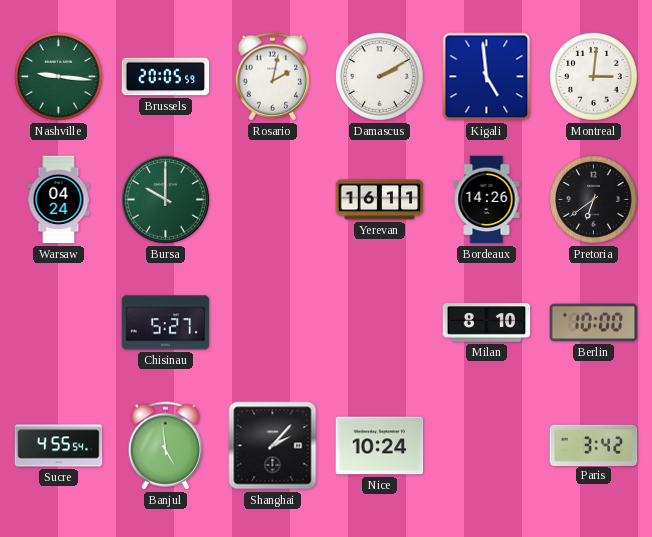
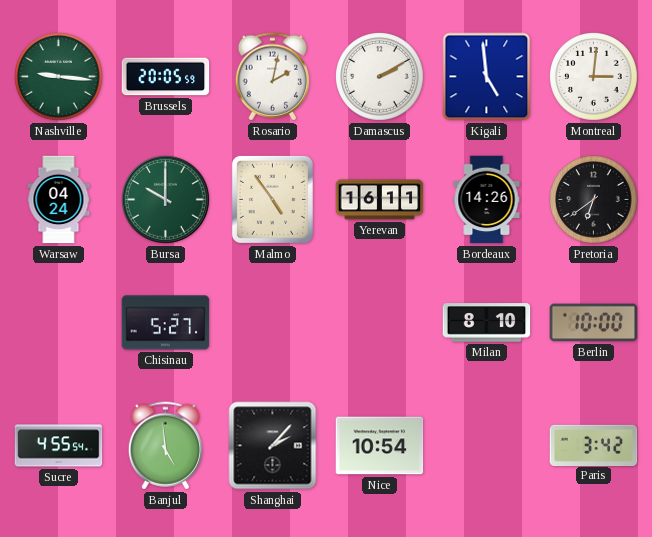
Malmo: none -> 4:54
Nice: 10:24 -> 10:54
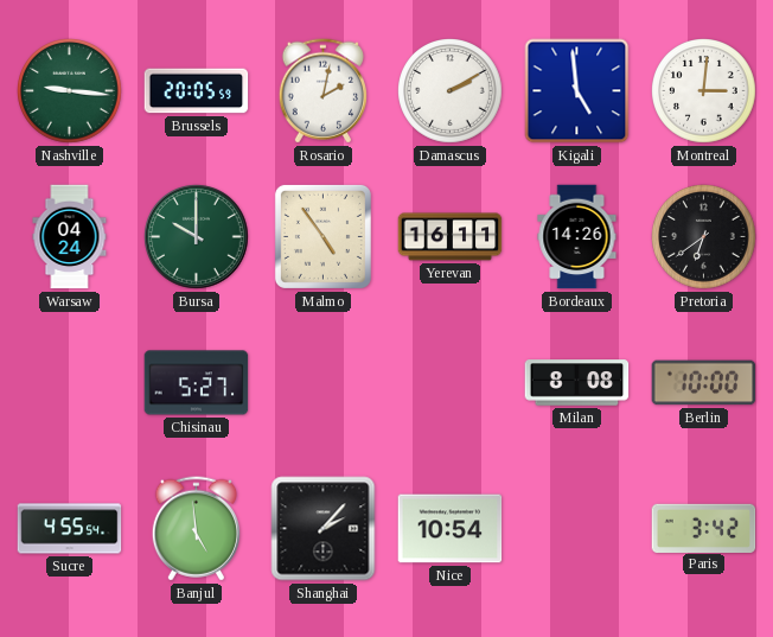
Milan: 8:10 -> 8:08
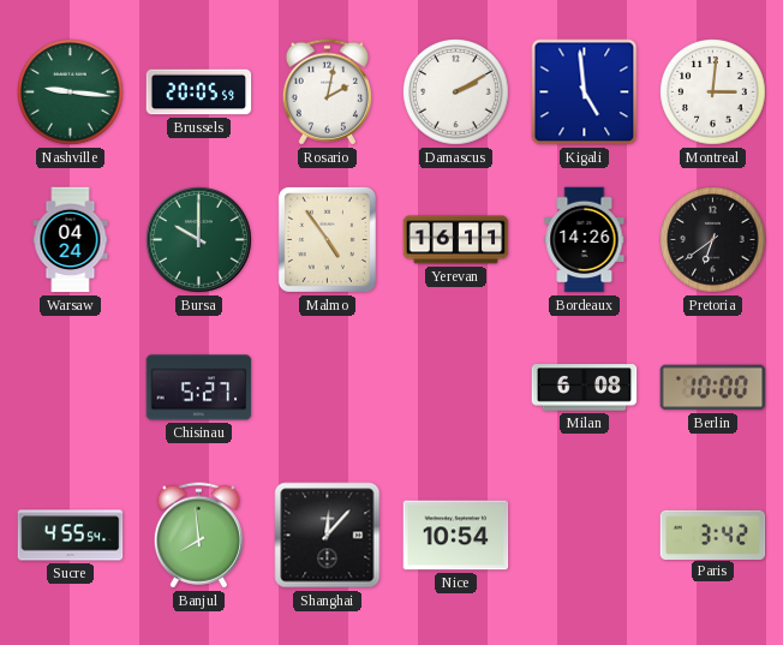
Milan: 8:08 -> 6:08
Banjul: 4:59 -> 7:59
Shanghai: 2:07 -> 12:07
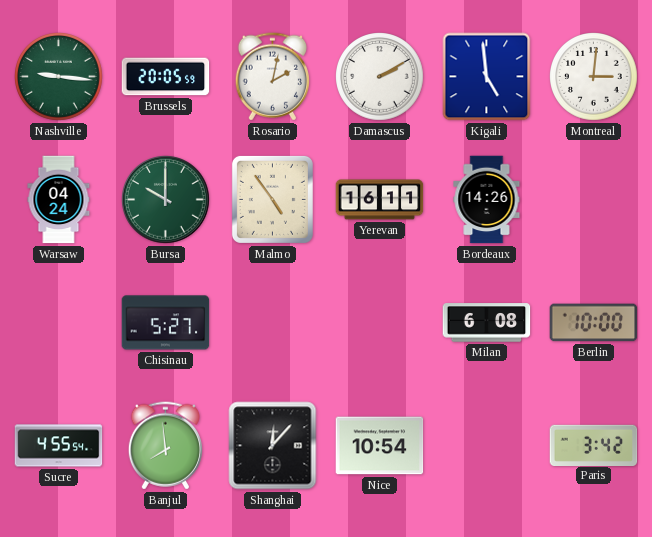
Pretoria: 6:39 -> none
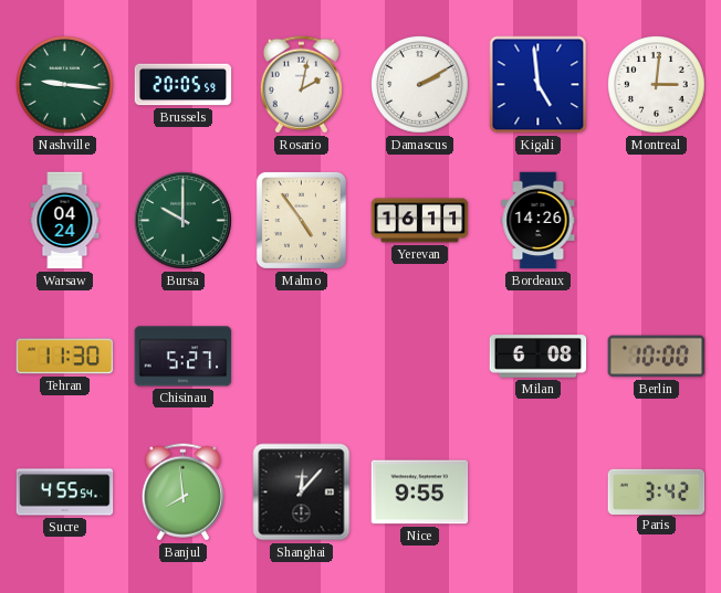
Tehran: none -> 11:30
Nice: 10:54 -> 9:55
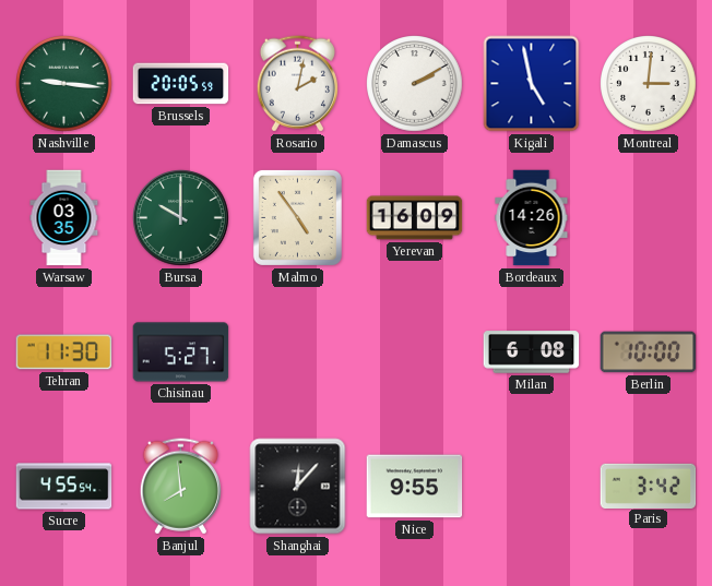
Kigali: 4:59 -> 4:58
Warsaw: 04:24 -> 03:35
Yerevan: 16:11 -> 16:09
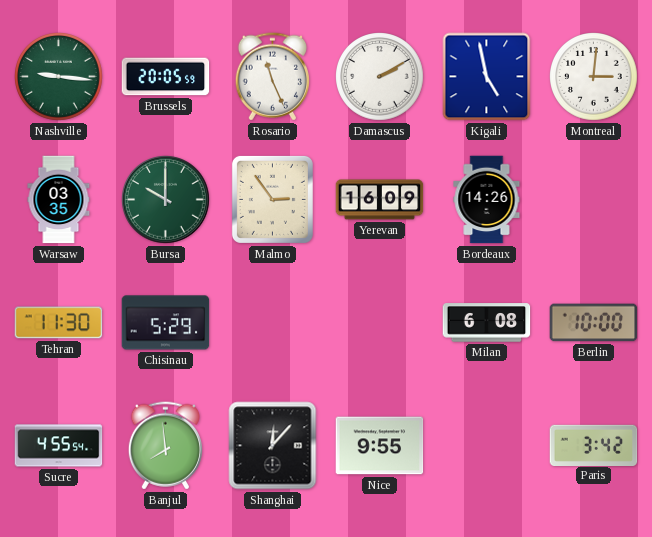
Rosario: 2:02 -> 11:26
Malmo: 4:54 -> 2:54
Chisinau: 5:27 -> 5:29
